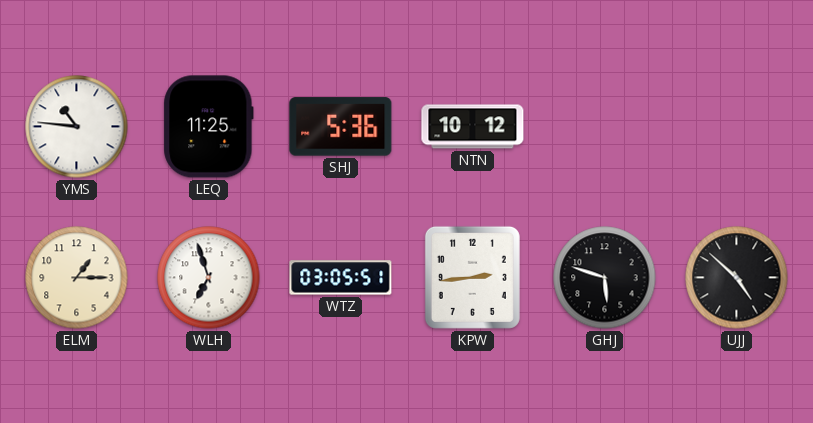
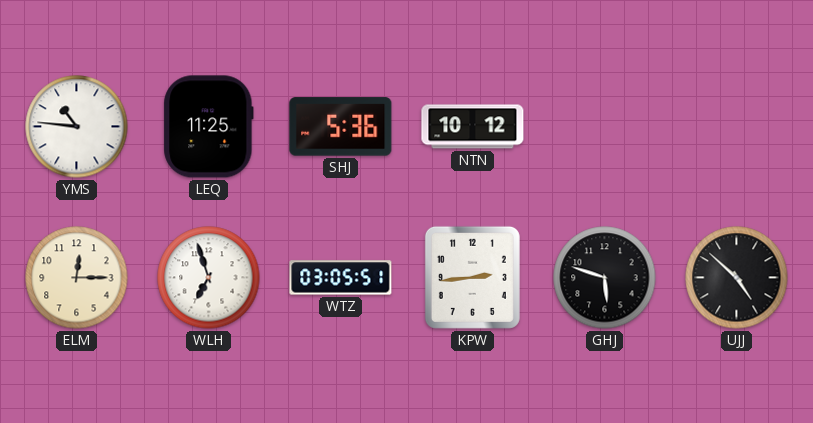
ELM: 1:15 -> 12:15
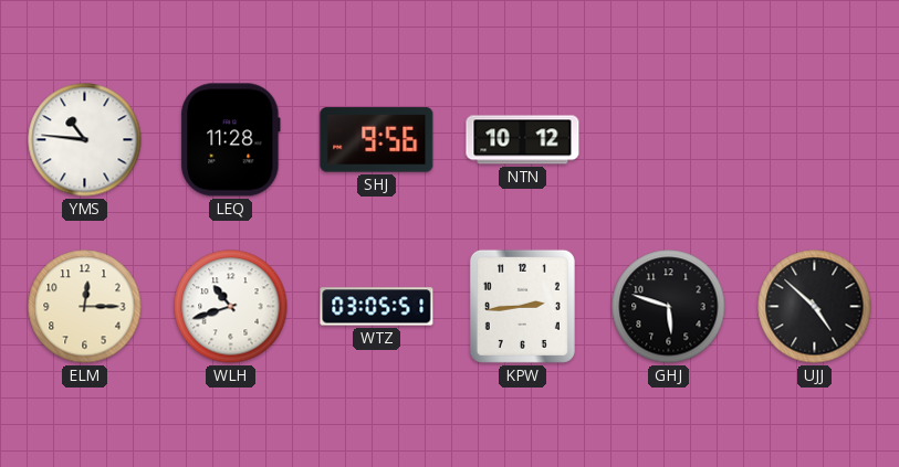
LEQ: 11:25 -> 11:28
SHJ: 5:36 -> 9:56
WLH: 6:57 -> 10:42
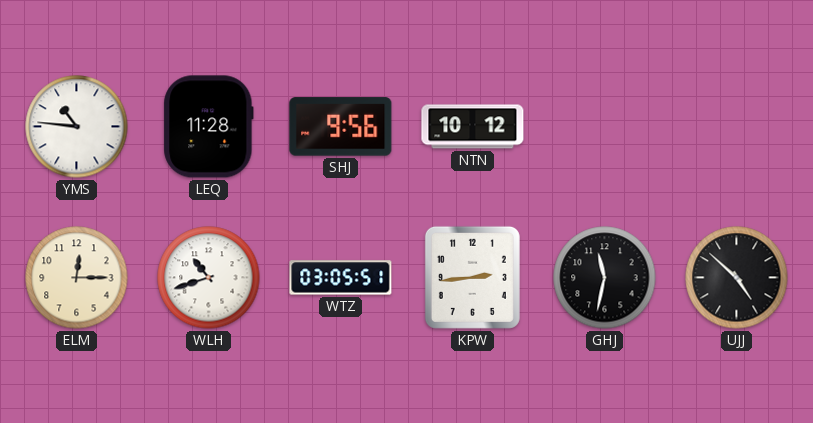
GHJ: 5:48 -> 11:32
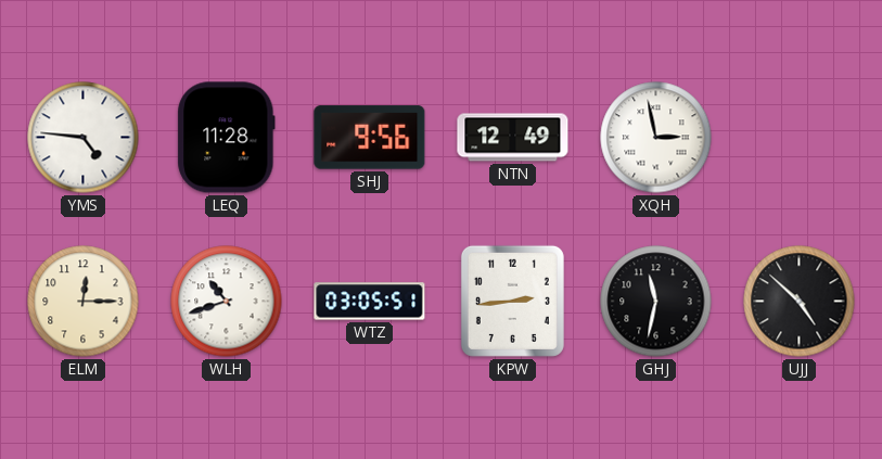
YMS: 10:46 -> 4:46
NTN: 10:12 -> 12:49
XQH: none -> 2:58
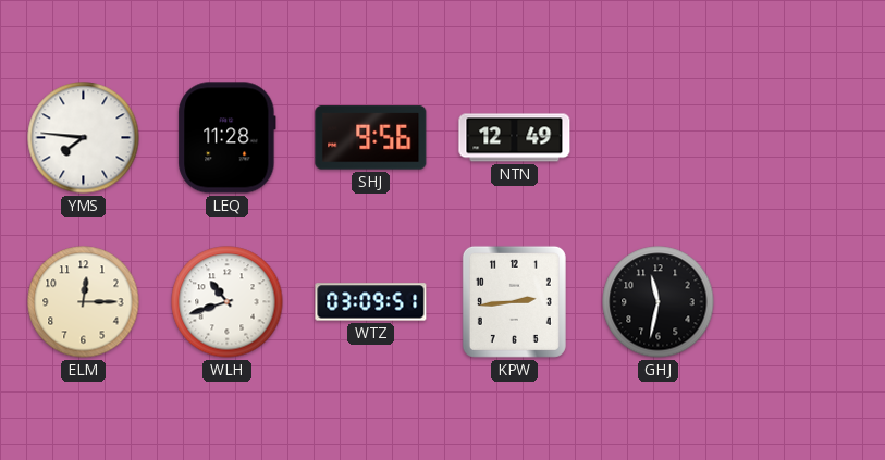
YMS: 4:46 -> 7:46
XQH: 2:58 -> none
WTZ: 03:05 -> 03:09
UJJ: 4:52 -> none
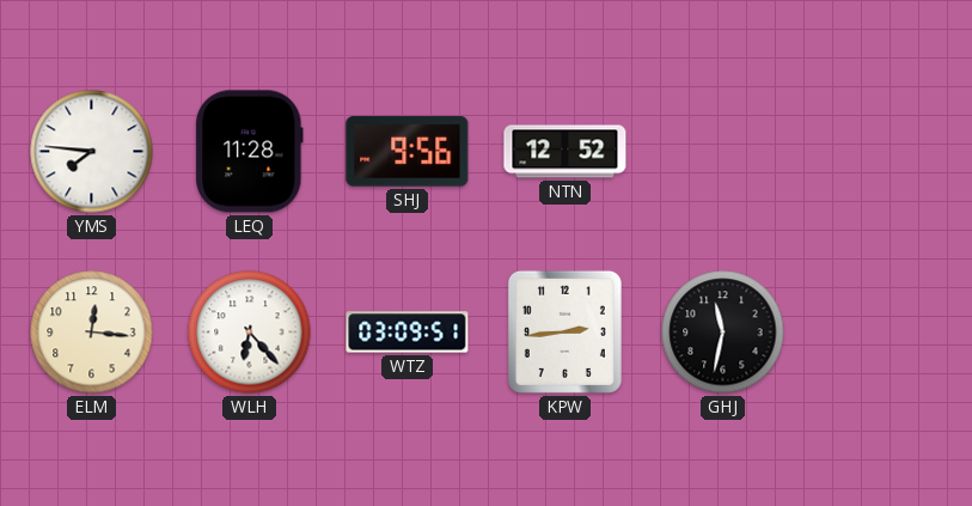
NTN: 12:49 -> 12:52
ELM: 12:15 -> 12:16
WLH: 10:42 -> 6:23
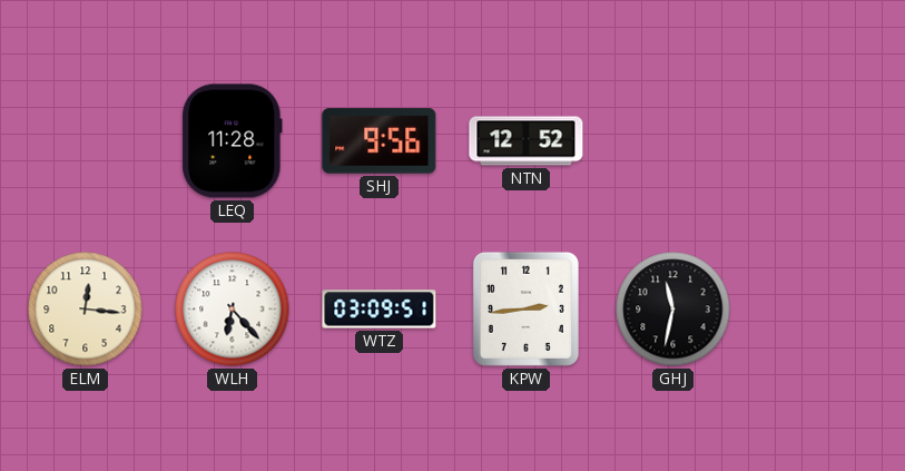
YMS: 7:46 -> none
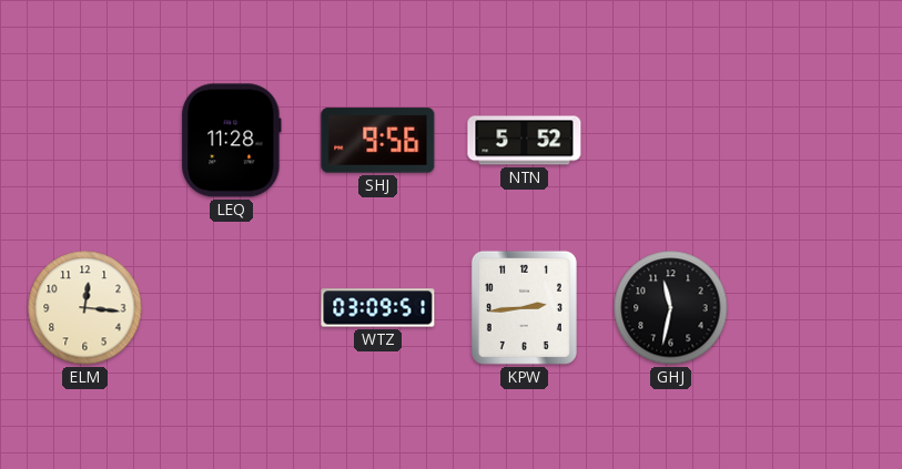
NTN: 12:52 -> 5:52
WLH: 6:23 -> none
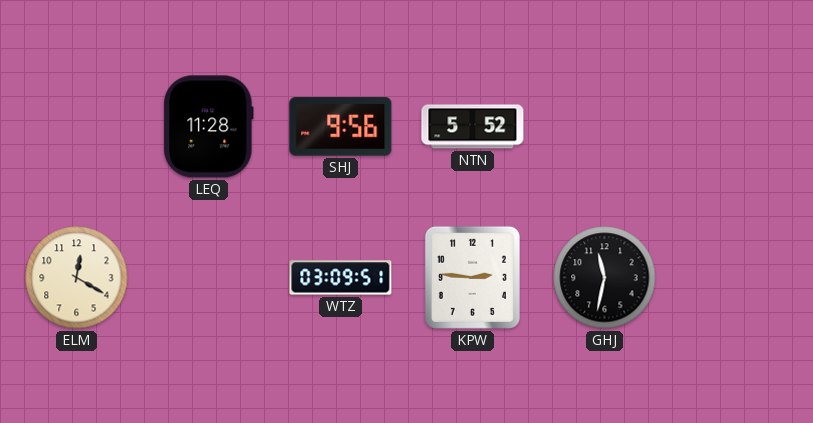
ELM: 12:16 -> 12:20
KPW: 2:44 -> 2:46
